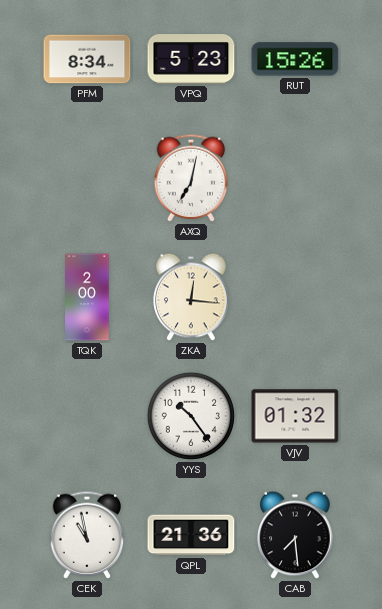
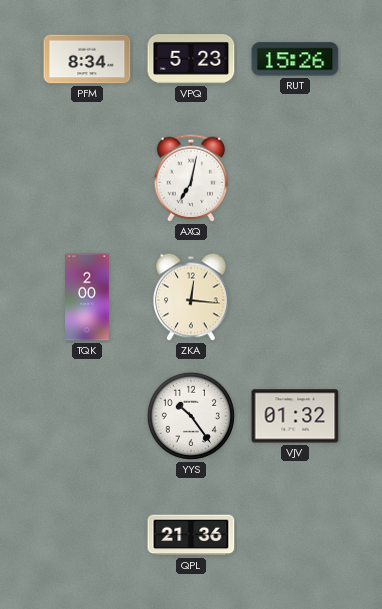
CEK: 10:58 -> none
CAB: 7:29 -> none
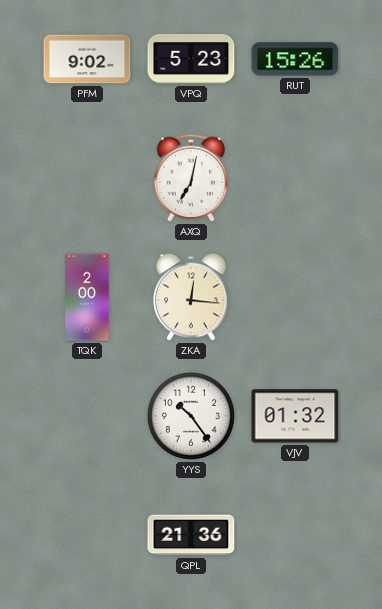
PFM: 8:34 -> 9:02
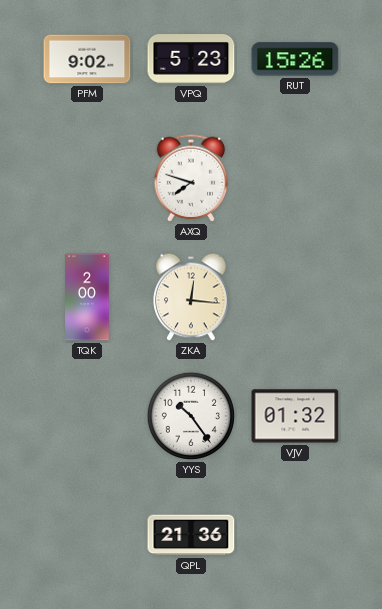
AXQ: 7:02 -> 7:48
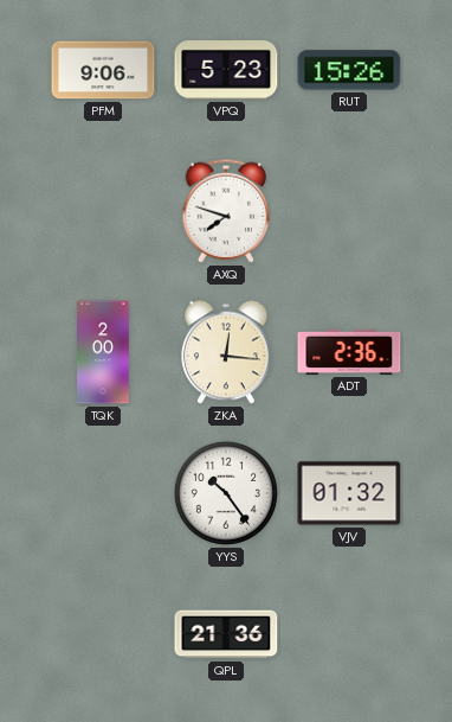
PFM: 9:02 -> 9:06
ADT: none -> 2:36
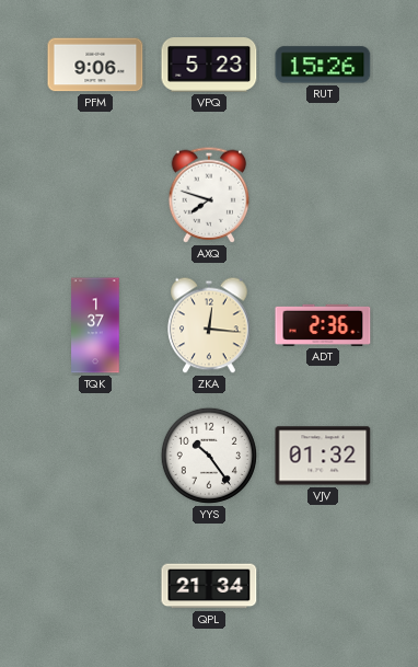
TQK: 2:00 -> 1:37
QPL: 21:36 -> 21:34
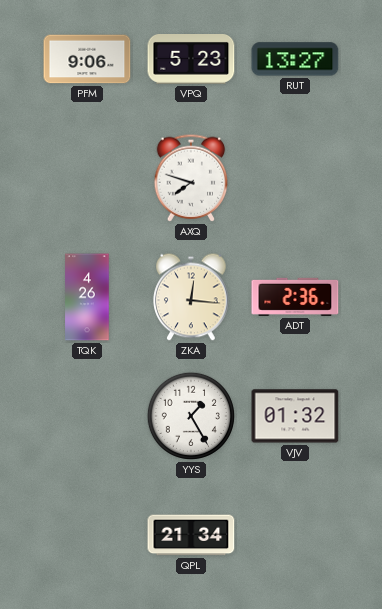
RUT: 15:26 -> 13:27
TQK: 1:37 -> 4:26
YYS: 10:24 -> 1:25
